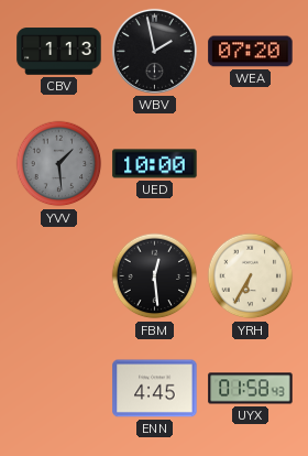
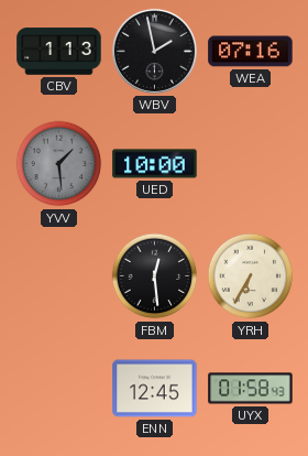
WEA: 07:20 -> 07:16
ENN: 4:45 -> 12:45
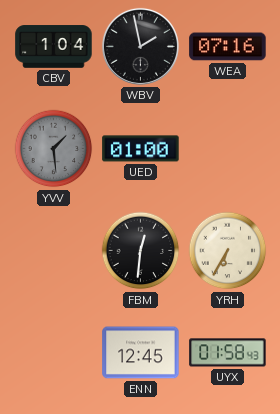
CBV: 1:13 -> 1:04
UED: 10:00 -> 01:00
FBM: 12:29 -> 12:31
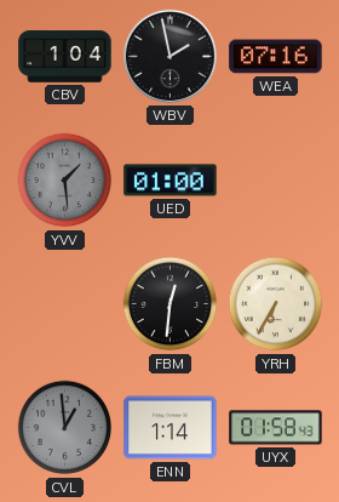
CVL: none -> 12:59
ENN: 12:45 -> 1:14
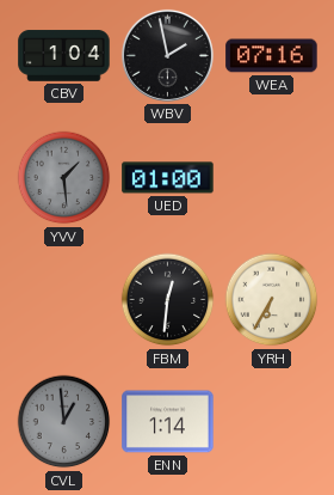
UYX: 01:58 -> none
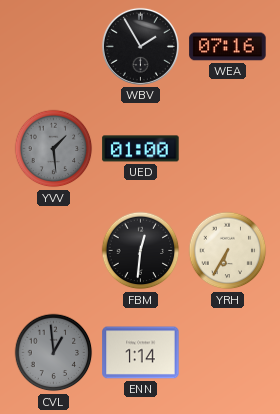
CBV: 1:04 -> none
WBV: 1:58 -> 1:55
